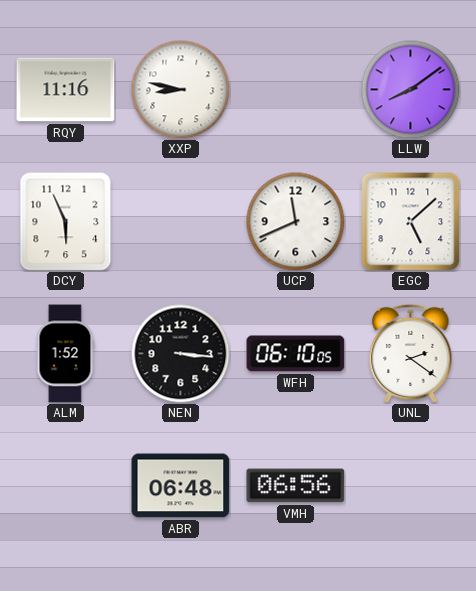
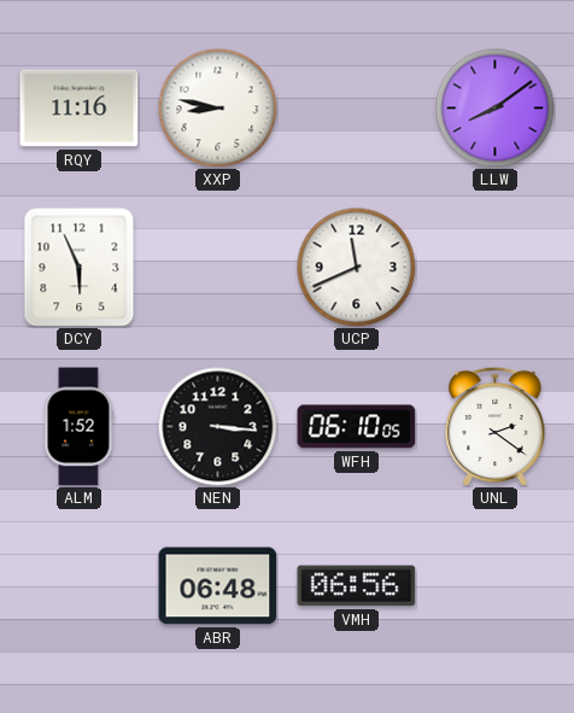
EGC: 5:08 -> none
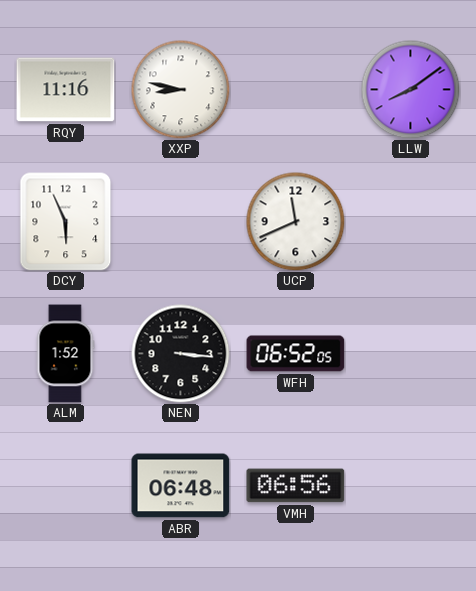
WFH: 06:10 -> 06:52
UNL: 2:21 -> none
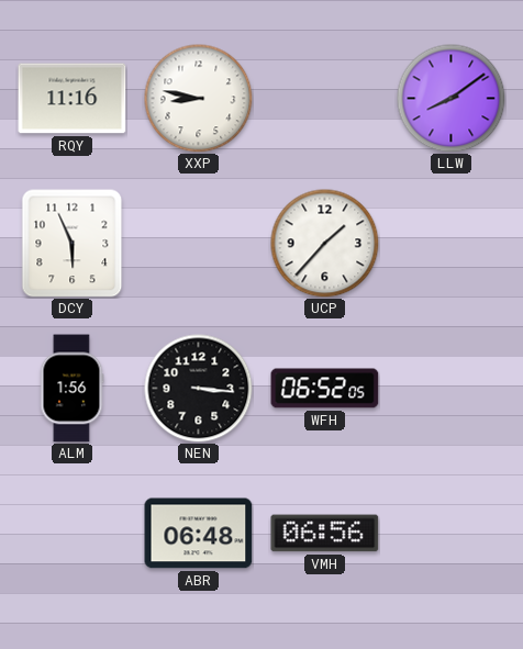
UCP: 11:41 -> 1:37
ALM: 1:52 -> 1:56
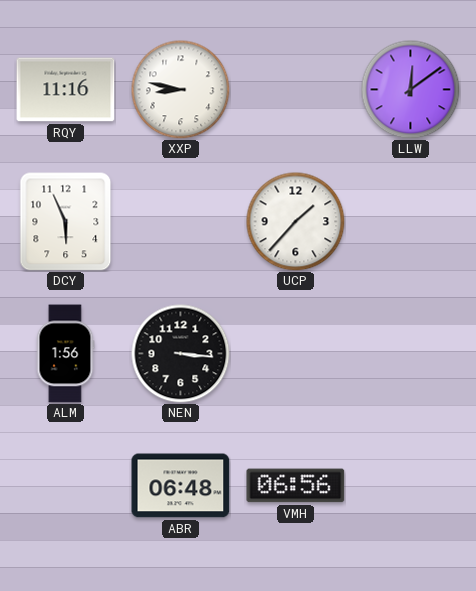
LLW: 8:09 -> 12:09
WFH: 06:52 -> none
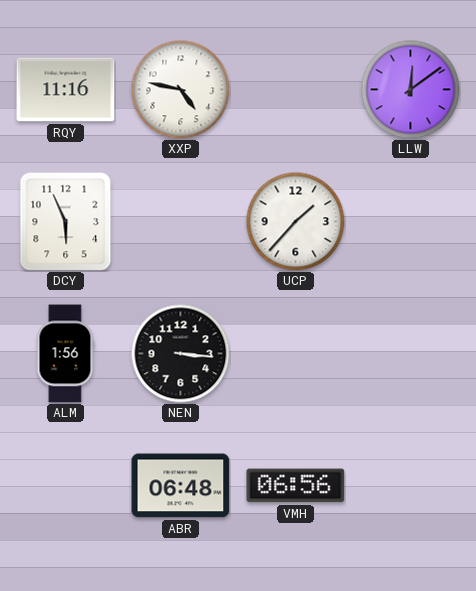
XXP: 8:47 -> 4:47
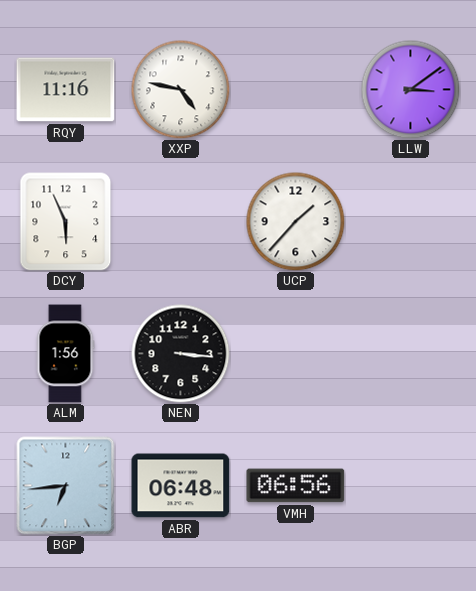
LLW: 12:09 -> 3:09
BGP: none -> 6:44
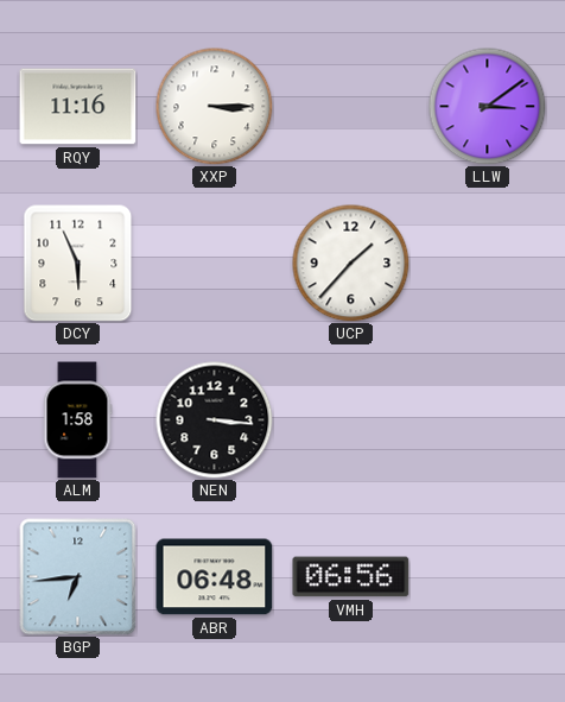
XXP: 4:47 -> 3:15
ALM: 1:56 -> 1:58
